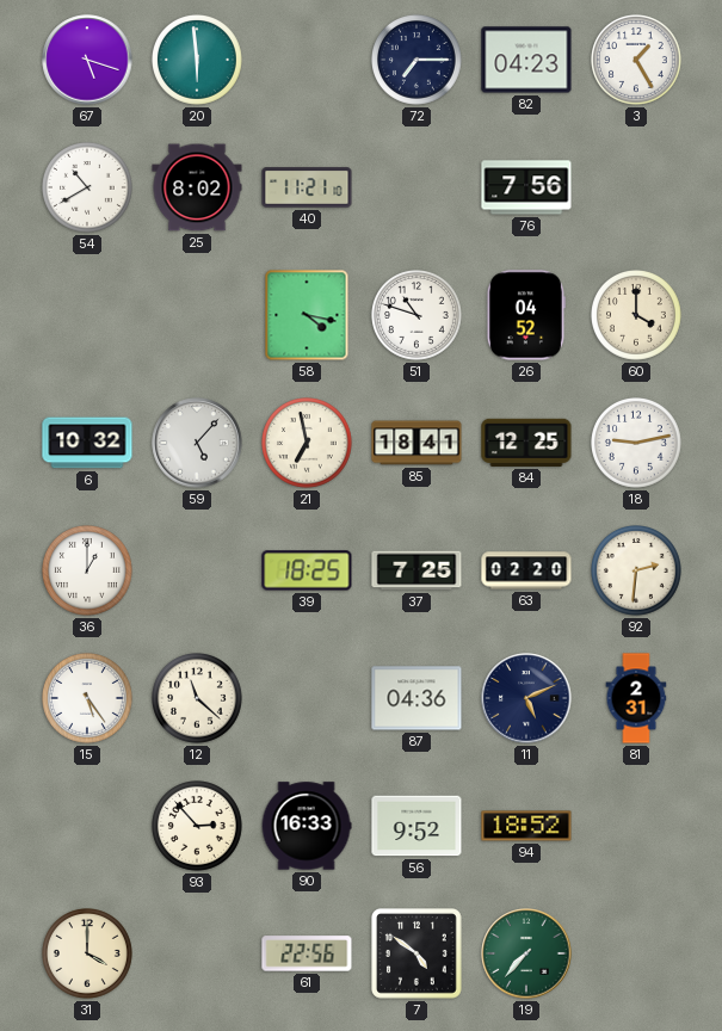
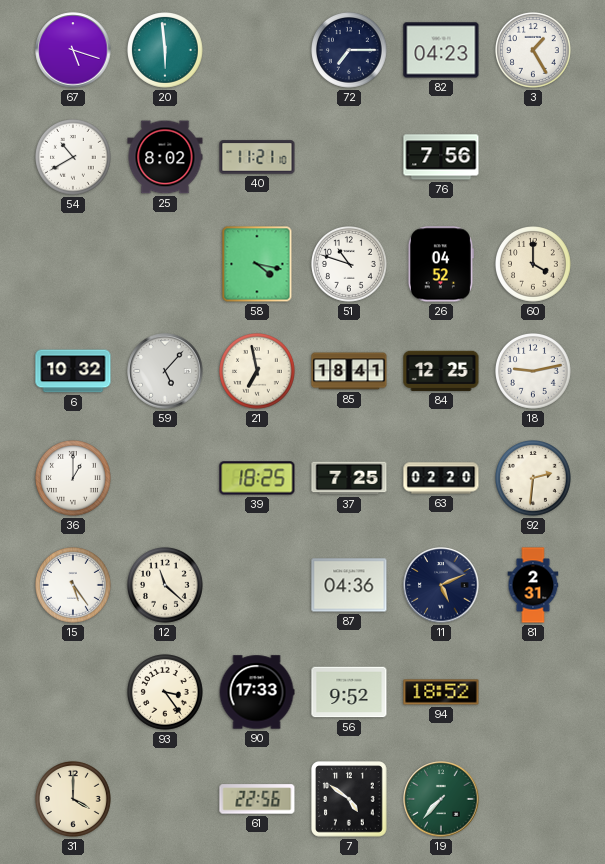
93: 2:53 -> 3:24
90: 16:33 -> 17:33
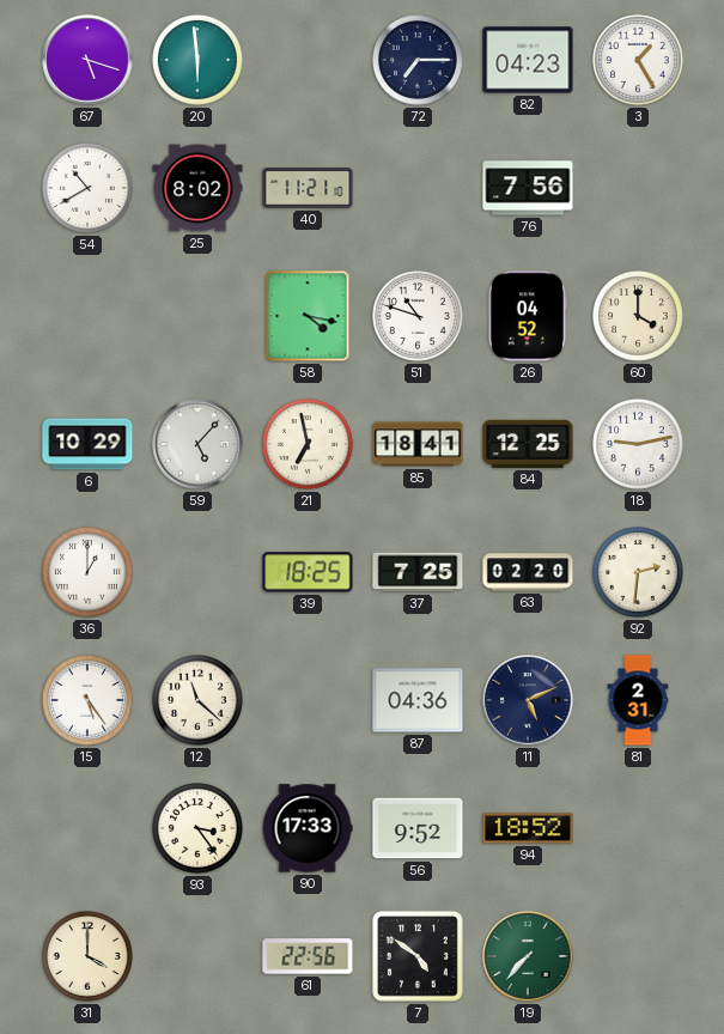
6: 10:32 -> 10:29
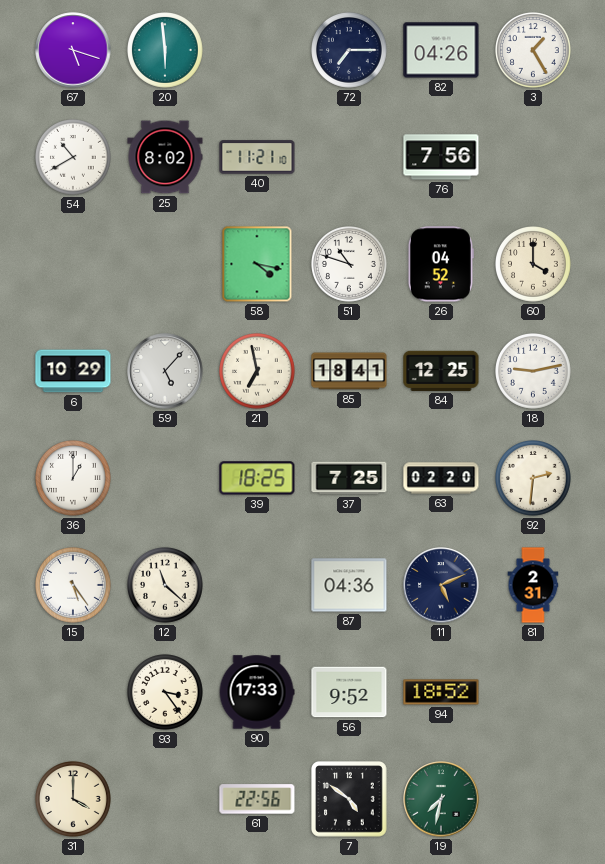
82: 04:23 -> 04:26
19: 7:37 -> 7:32
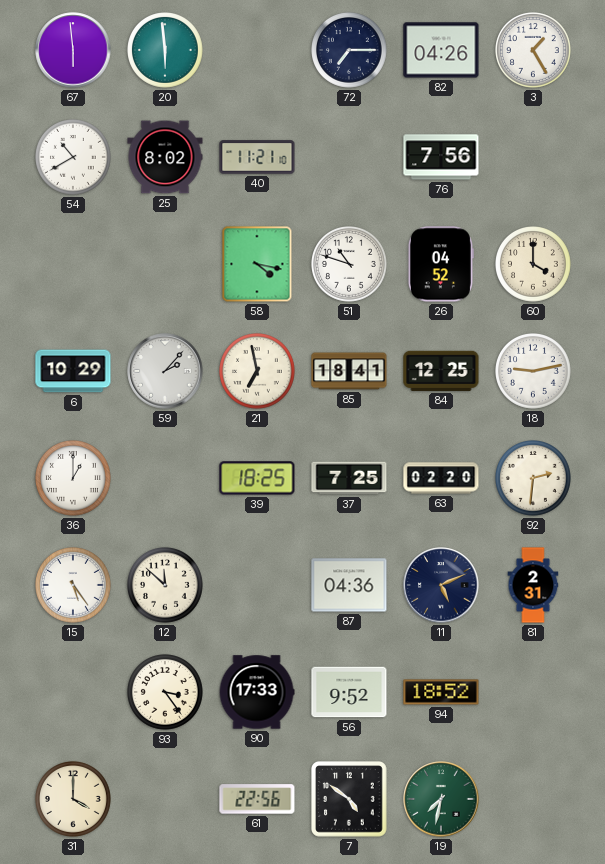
67: 5:18 -> 5:59
59: 5:07 -> 2:07
12: 11:22 -> 11:52
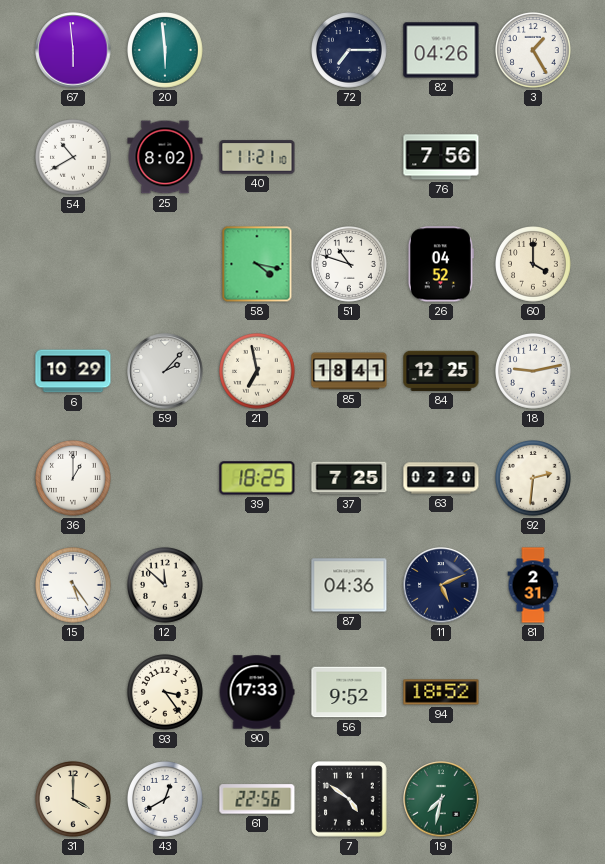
43: none -> 12:40
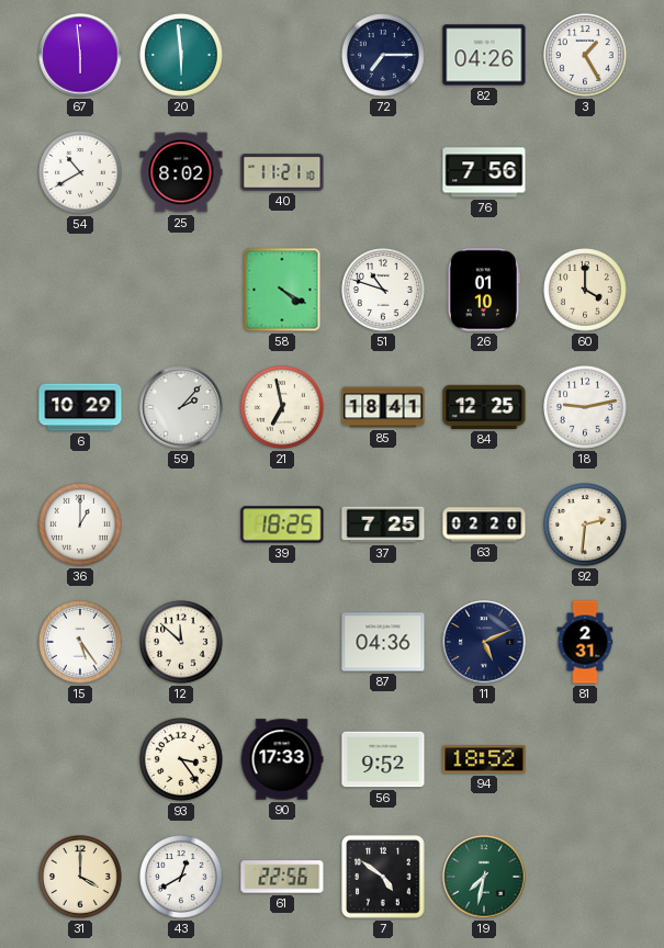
58: 4:17 -> 4:20
26: 04:52 -> 01:10
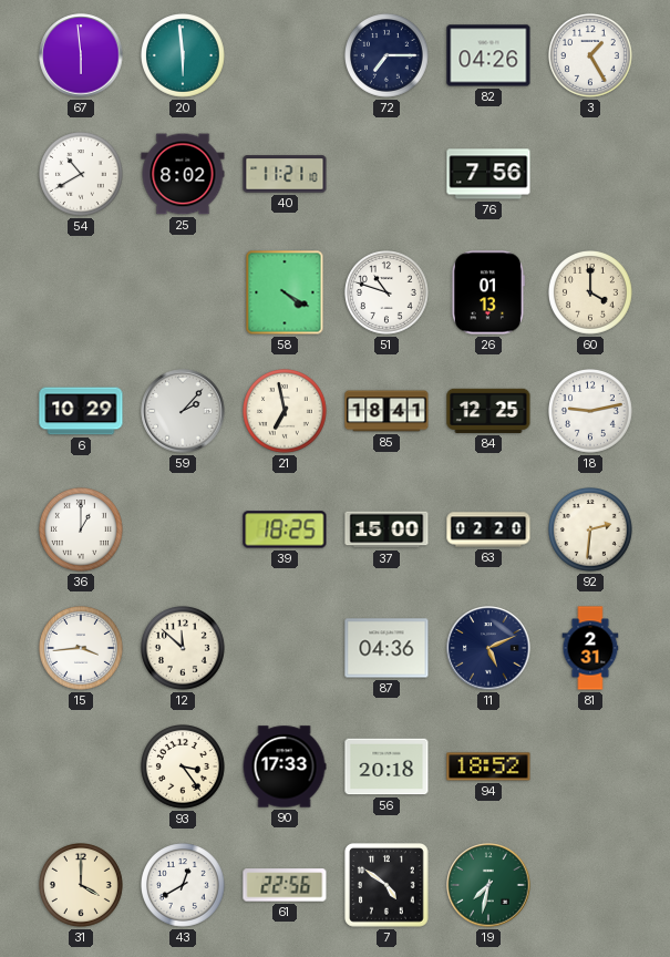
26: 01:10 -> 01:13
37: 7:25 -> 15:00
15: 5:24 -> 3:44
56: 9:52 -> 20:18
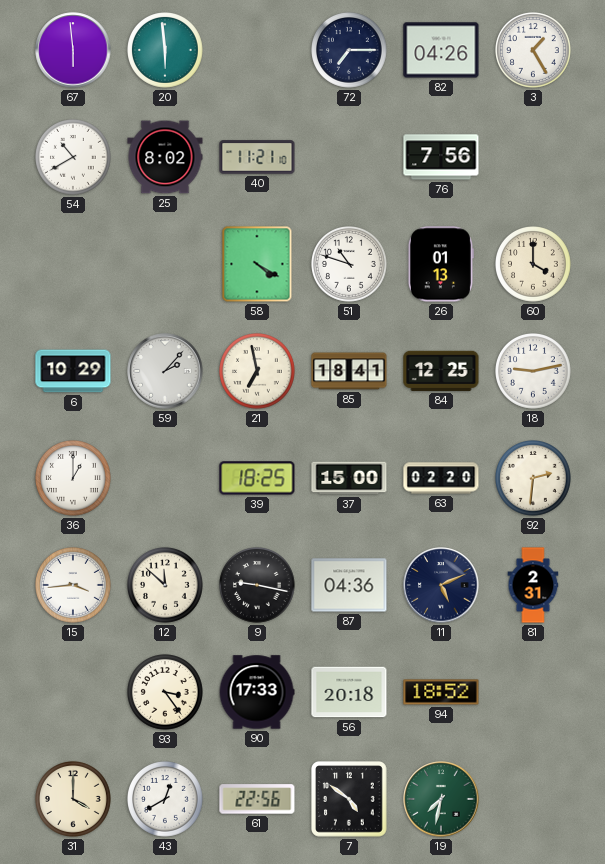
9: none -> 9:17
